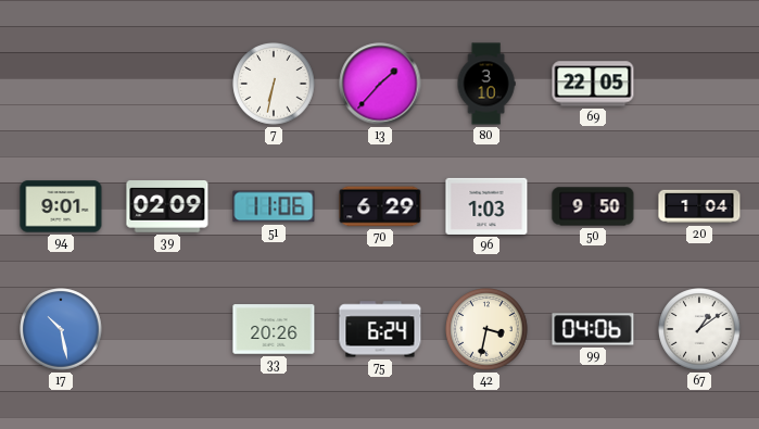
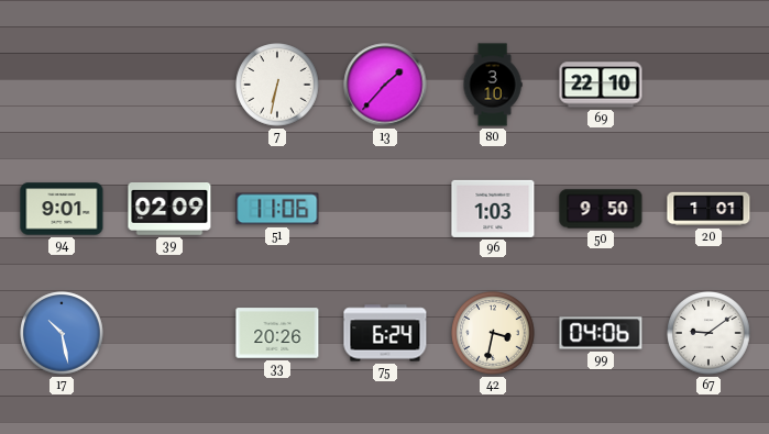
69: 22:05 -> 22:10
70: 6:29 -> none
20: 1:04 -> 1:01
67: 1:09 -> 9:09
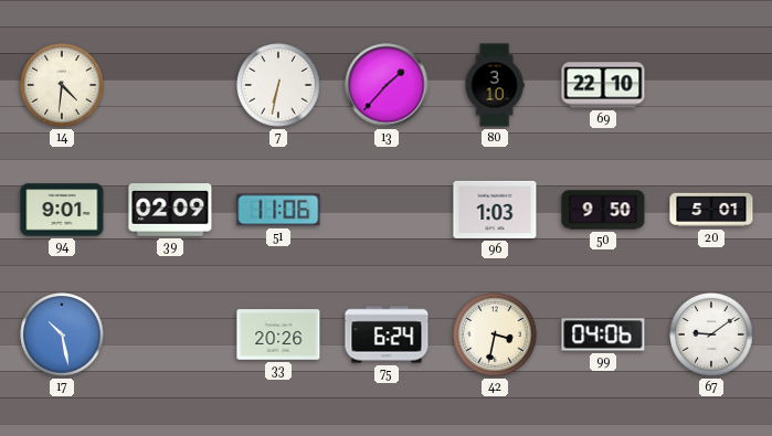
14: none -> 4:31
20: 1:01 -> 5:01
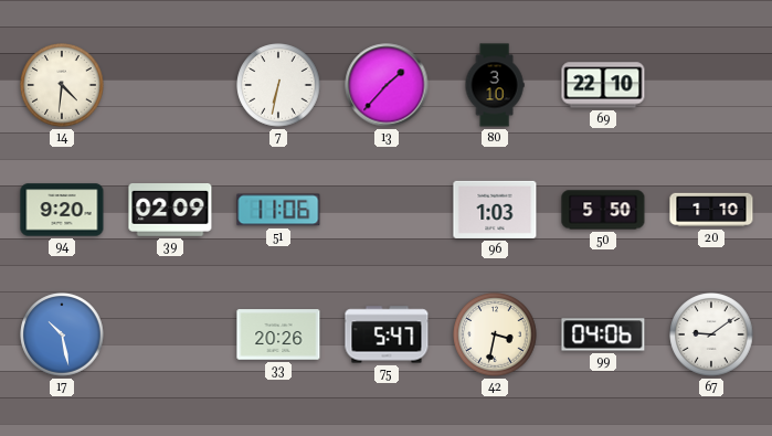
94: 9:01 -> 9:20
50: 9:50 -> 5:50
20: 5:01 -> 1:10
75: 6:24 -> 5:47
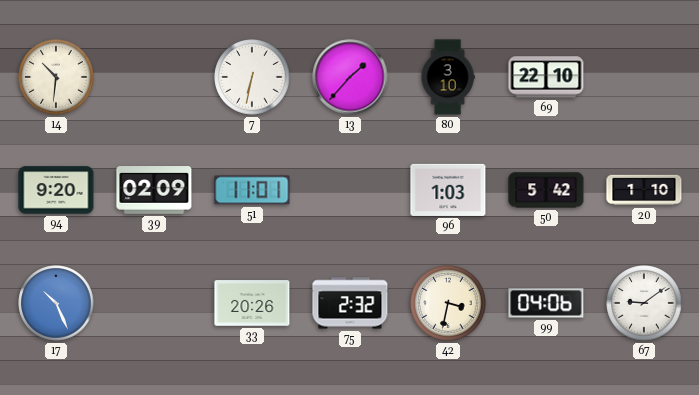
14: 4:31 -> 10:31
51: 11:06 -> 11:01
50: 5:50 -> 5:42
17: 10:28 -> 10:26
75: 5:47 -> 2:32
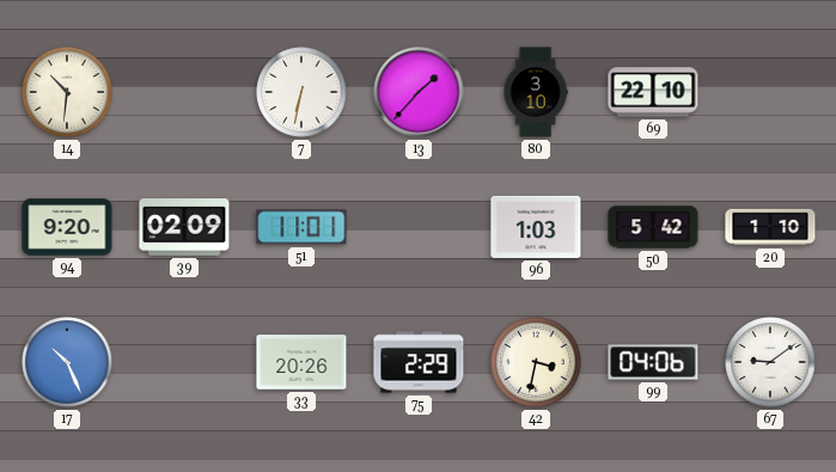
75: 2:32 -> 2:29
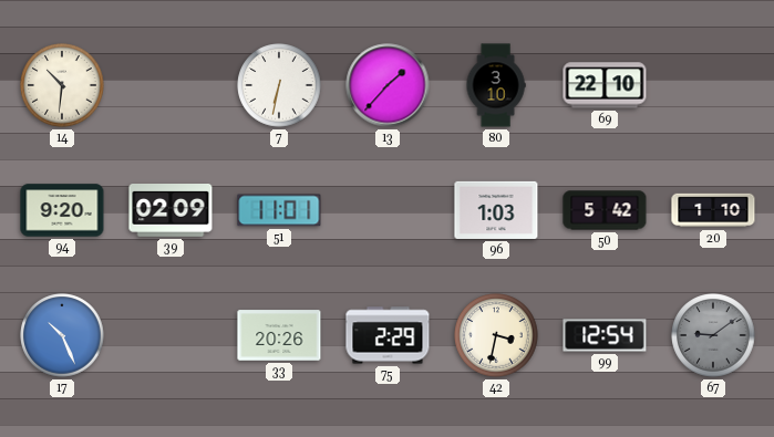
99: 04:06 -> 12:54
67 dial: white -> grey
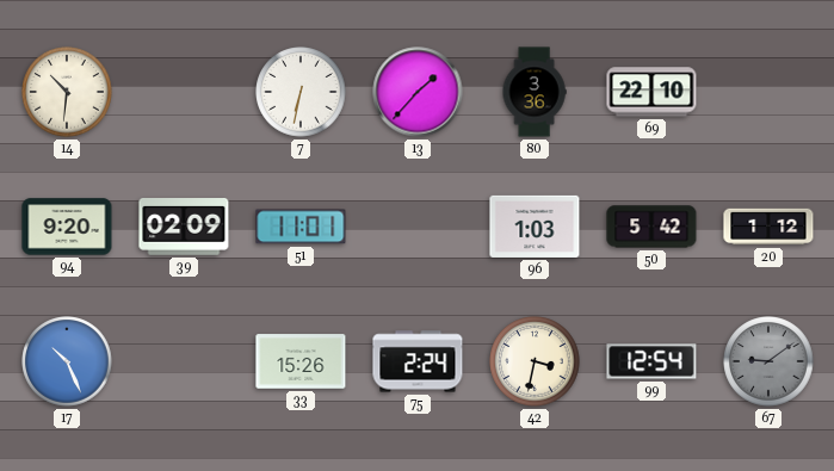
80: 3:10 -> 3:36
20: 1:10 -> 1:12
33: 20:26 -> 15:26
75: 2:29 -> 2:24
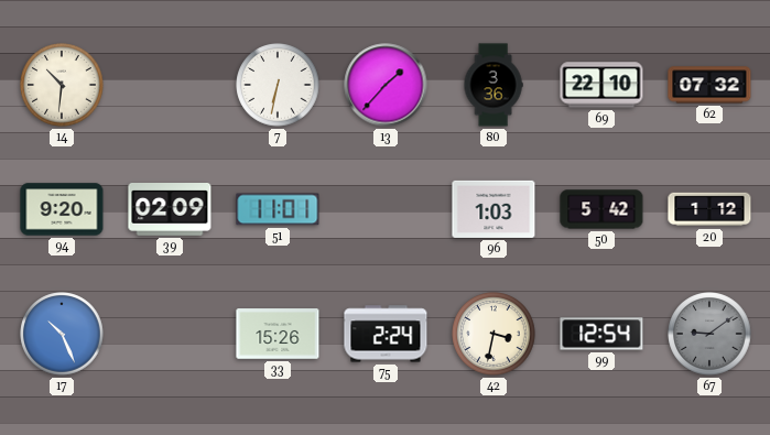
62: none -> 07:32
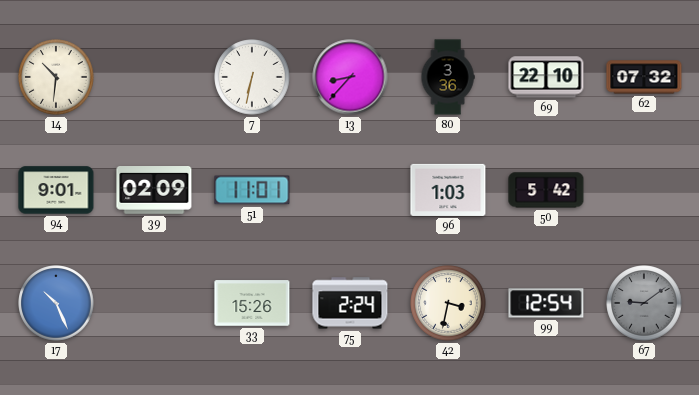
13: 1:37 -> 8:37
94: 9:20 -> 9:01
20: 1:12 -> none
